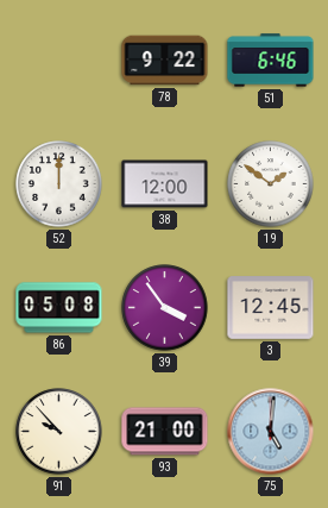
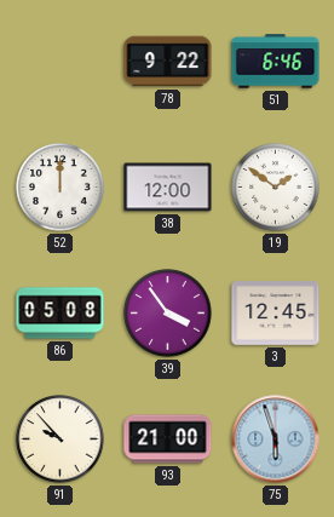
75: 5:01 -> 5:57
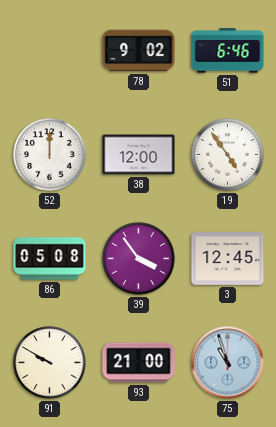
78: 9:22 -> 9:02
19: 1:51 -> 4:54
91: 9:53 -> 9:50
75: 5:57 -> 10:57
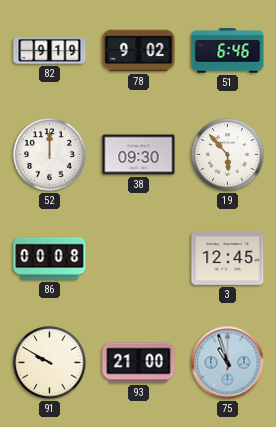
82: none -> 9:19
38: 12:00 -> 09:30
19: 4:54 -> 5:53
86: 05:08 -> 00:08
39: 3:54 -> none
